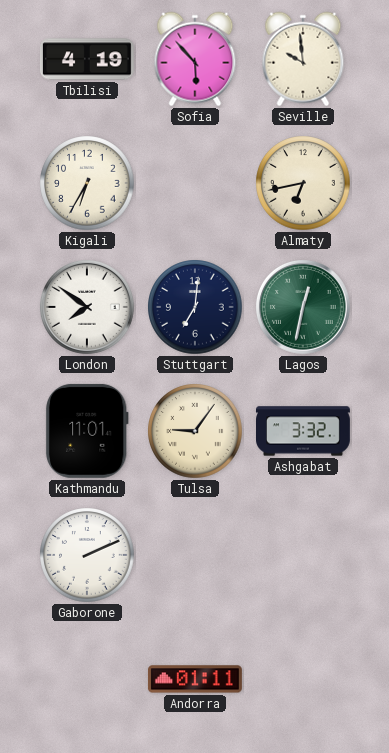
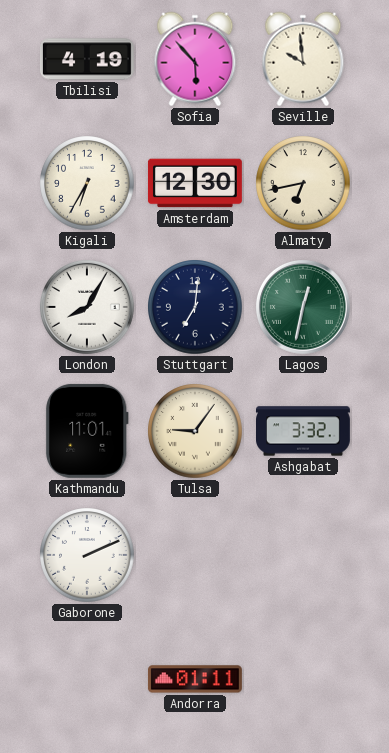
Amsterdam: none -> 12:30
London: 7:51 -> 8:05
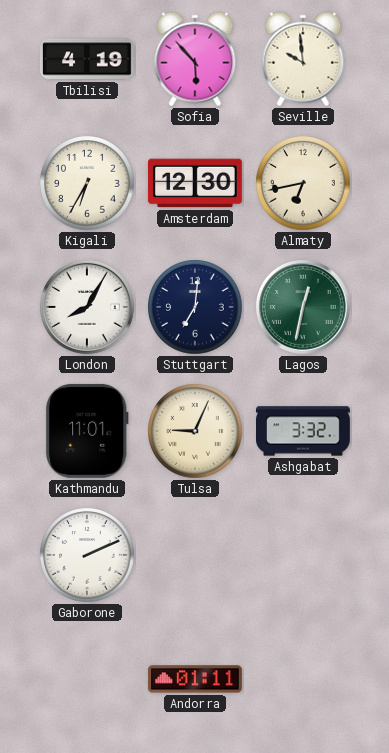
Tulsa: 9:06 -> 9:04
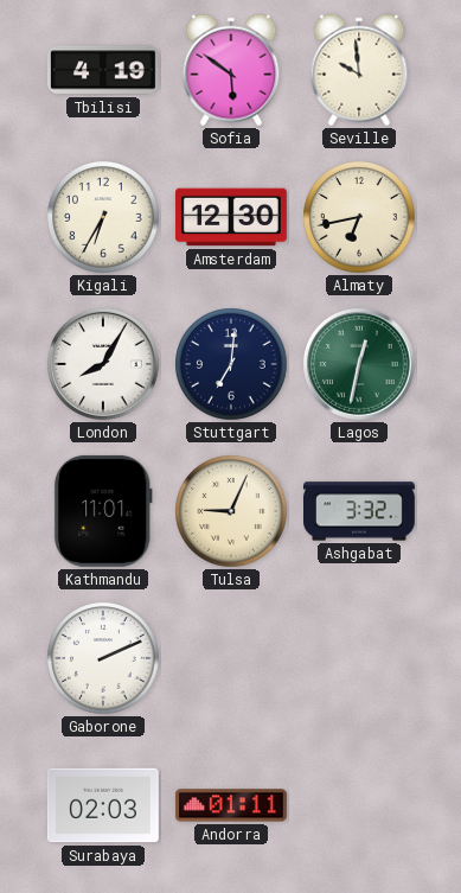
Sofia: 5:53 -> 5:51
Surabaya: none -> 02:03
